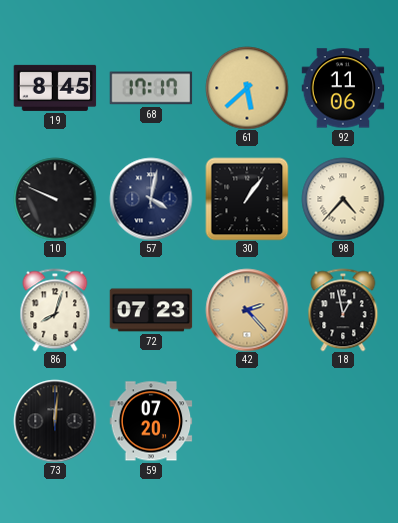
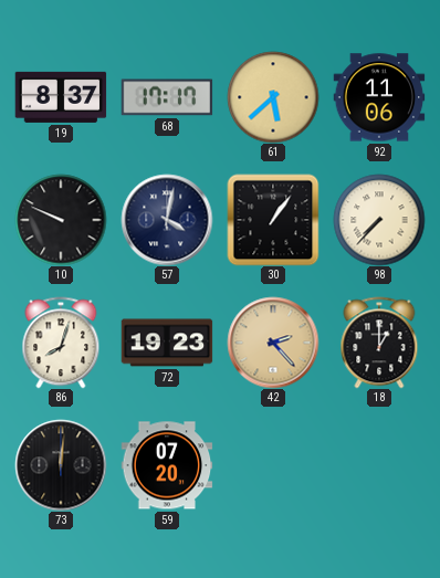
19: 8:45 -> 8:37
98: 4:37 -> 7:37
72: 07:23 -> 19:23
18: 12:58 -> 1:00
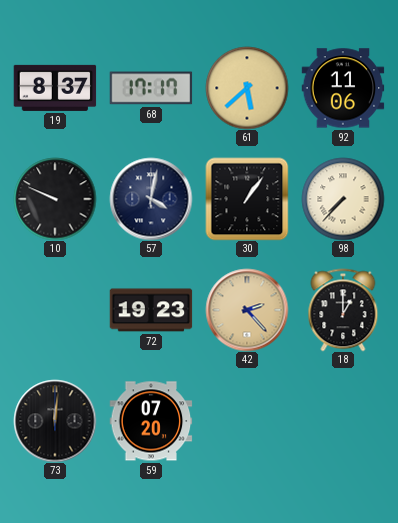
86: 8:03 -> none
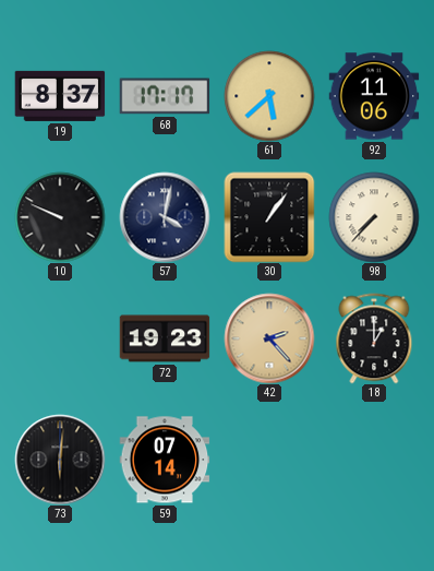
73: 12:01 -> 6:01
59: 07:20 -> 07:14
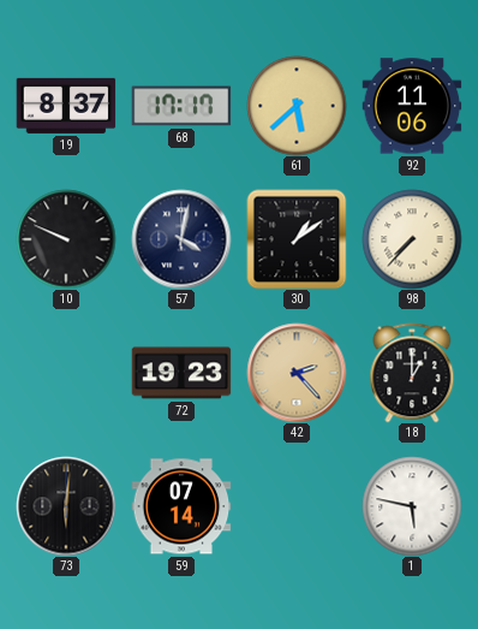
30: 1:06 -> 1:09
1: none -> 5:47
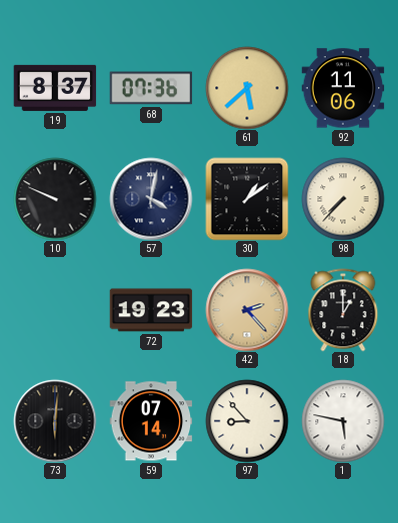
68: 17:17 -> 07:36
97: none -> 8:53
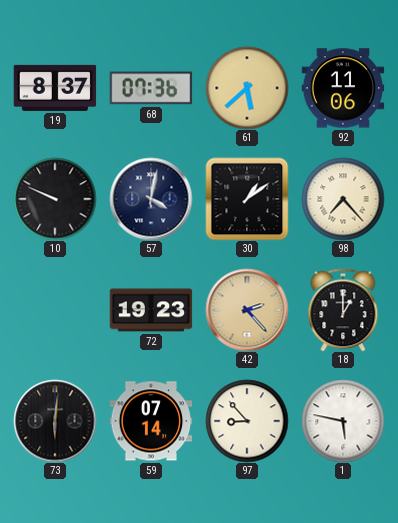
98: 7:37 -> 7:23
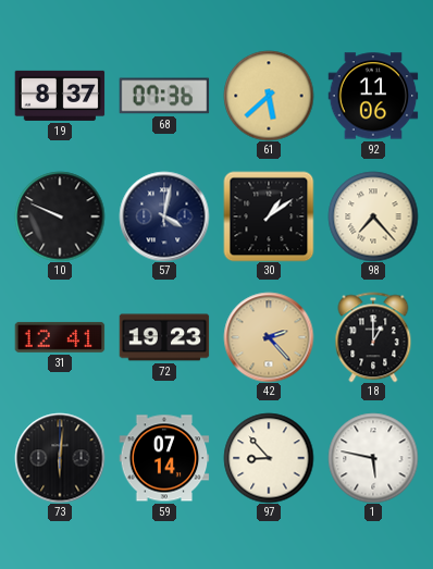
31: none -> 12:41
